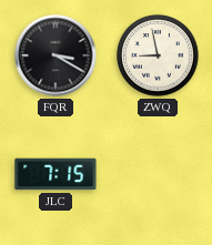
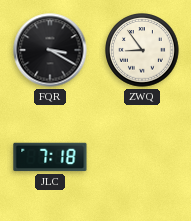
ZWQ: 8:58 -> 8:54
JLC: 7:15 -> 7:18
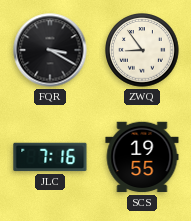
JLC: 7:18 -> 7:16
SCS: none -> 19:55
